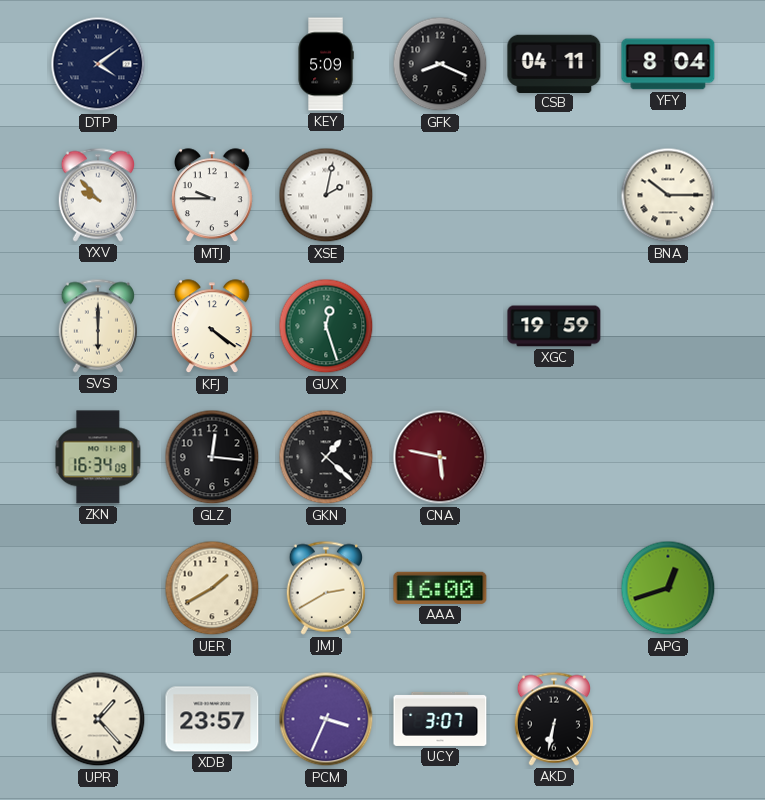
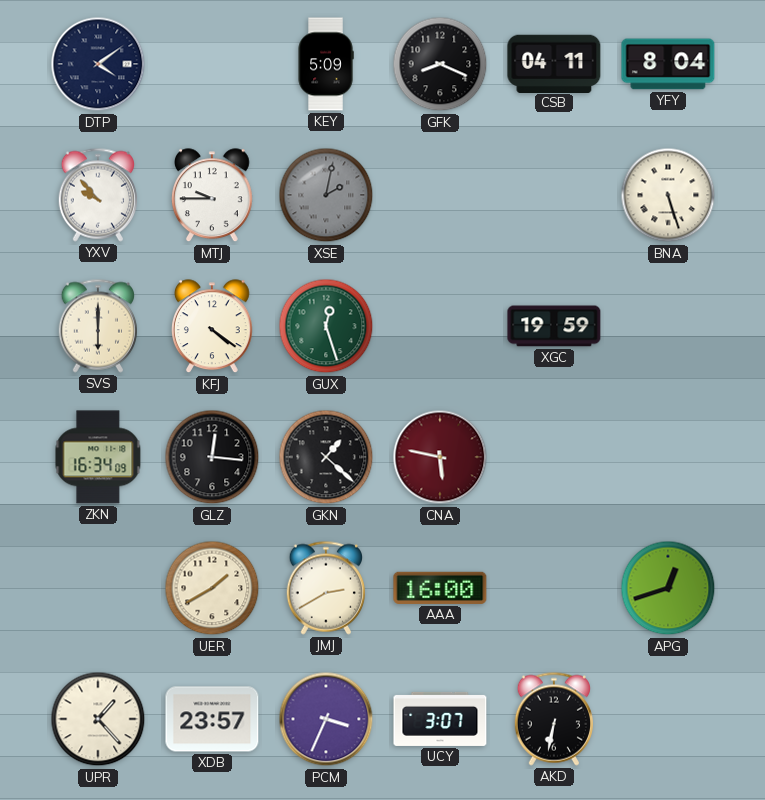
XSE dial: white -> grey
BNA: 10:15 -> 5:27
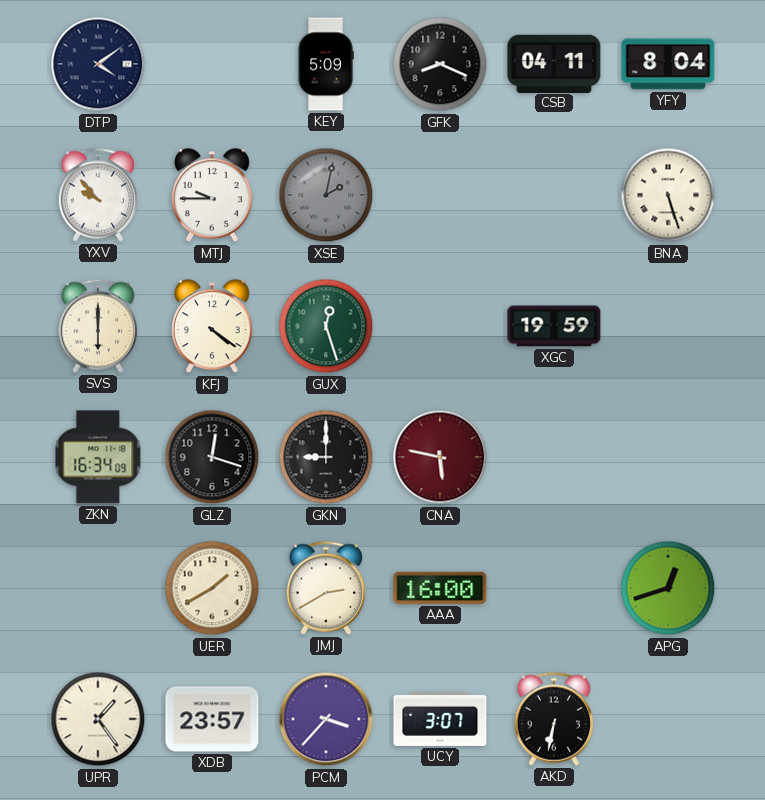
GLZ: 12:16 -> 12:18
GKN: 1:22 -> 9:00
UPR: 1:23 -> 1:24
PCM: 3:34 -> 3:37
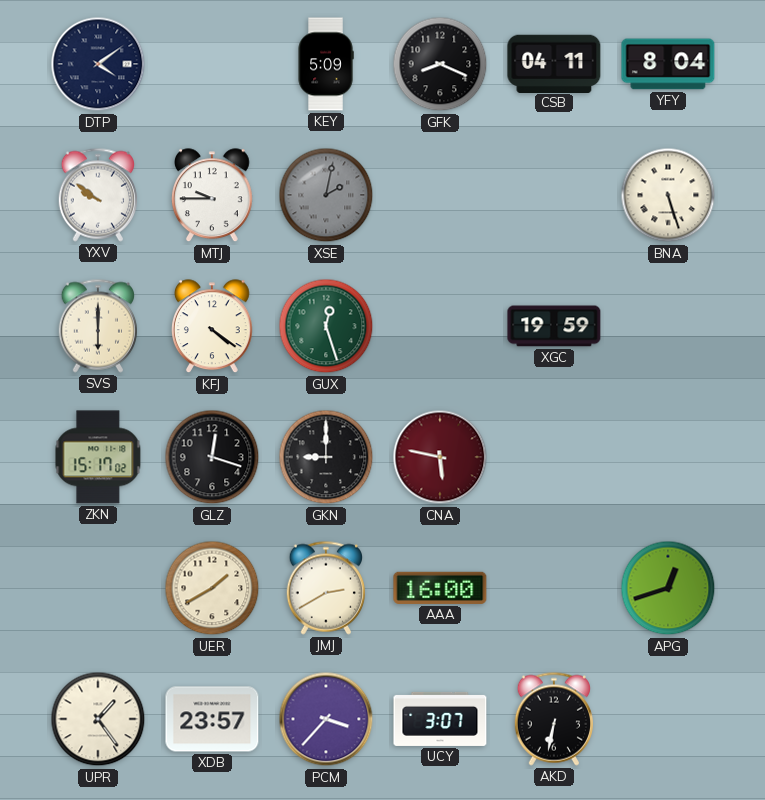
YXV: 9:53 -> 9:51
ZKN: 16:34 -> 15:17
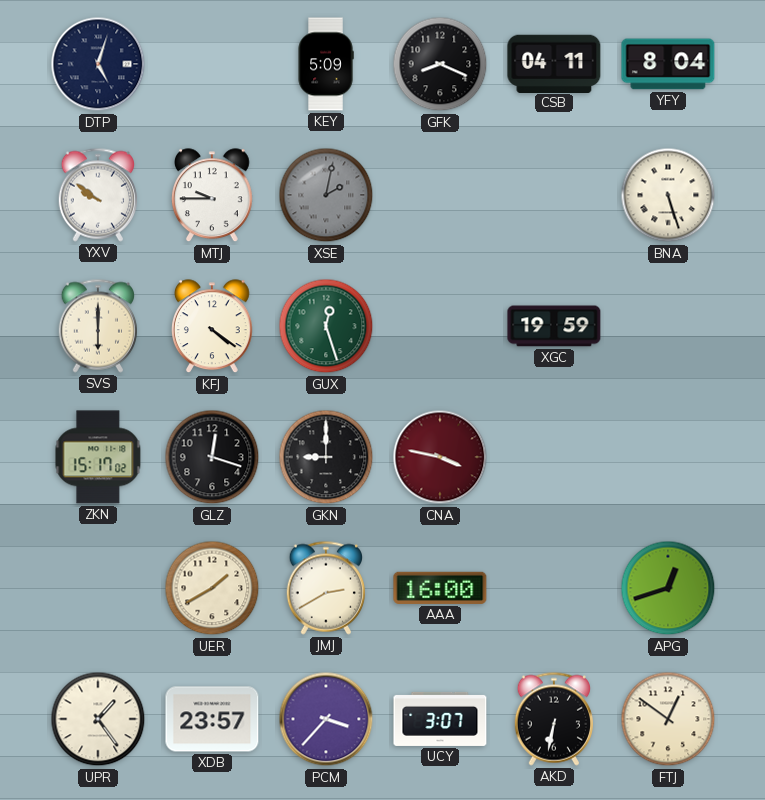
DTP: 4:09 -> 5:03
CNA: 5:47 -> 3:47
FTJ: none -> 12:51
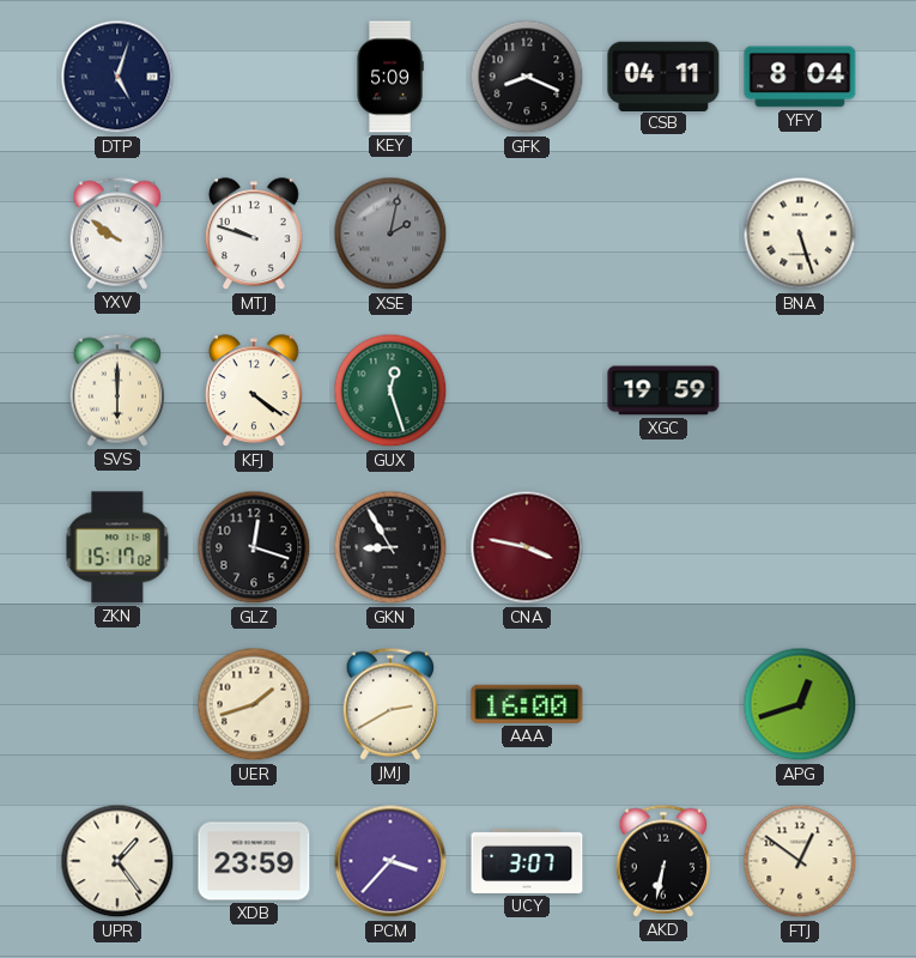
MTJ: 9:45 -> 9:48
GKN: 9:00 -> 8:55
UER: 1:40 -> 1:42
XDB: 23:57 -> 23:59
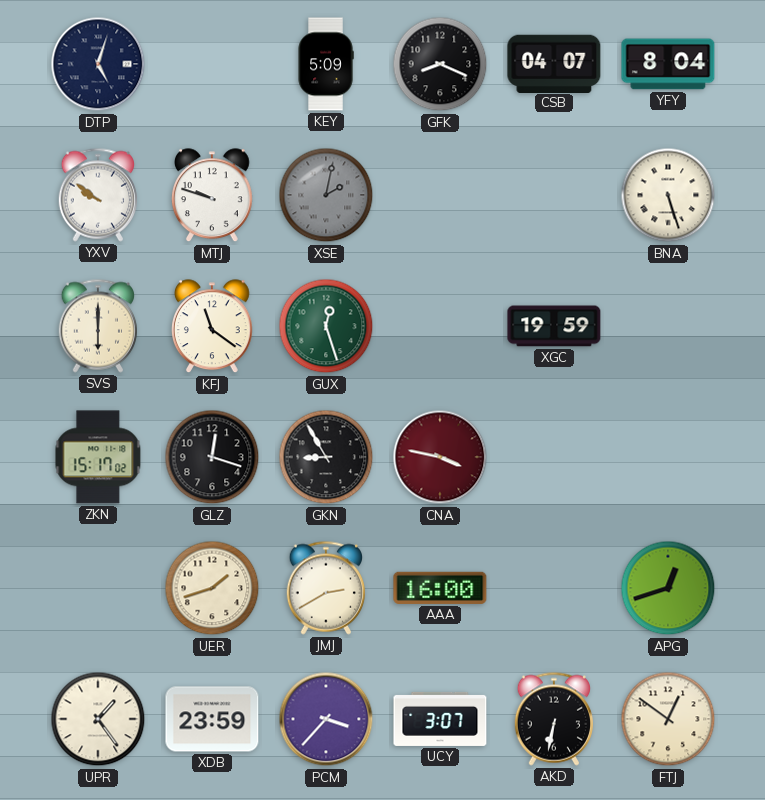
CSB: 04:11 -> 04:07
KFJ: 4:21 -> 11:21
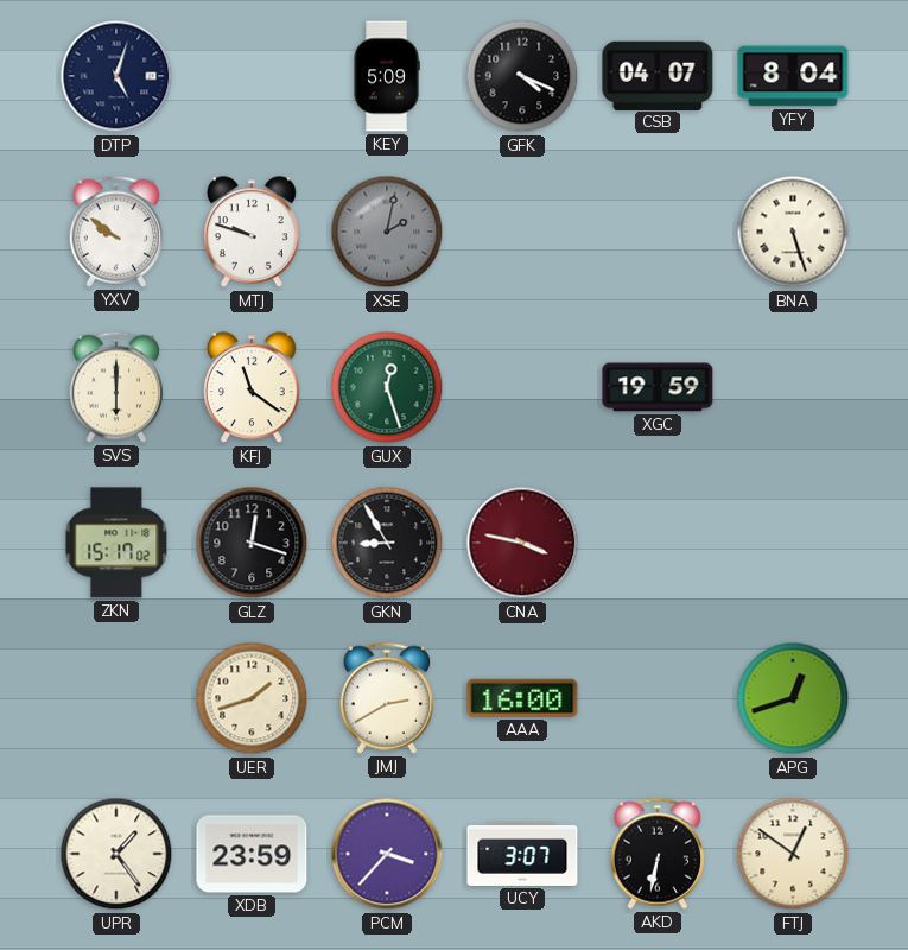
GFK: 8:19 -> 4:19
